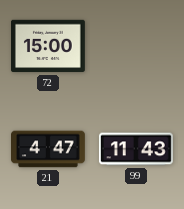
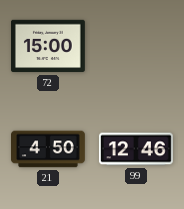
21: 4:47 -> 4:50
99: 11:43 -> 12:46
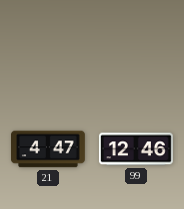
72: 15:00 -> none
21: 4:50 -> 4:47
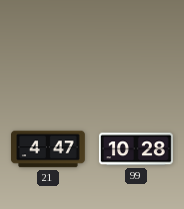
99: 12:46 -> 10:28
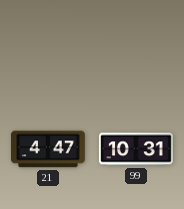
99: 10:28 -> 10:31
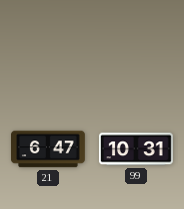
21: 4:47 -> 6:47
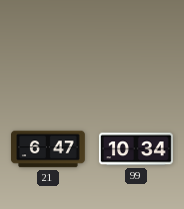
99: 10:31 -> 10:34
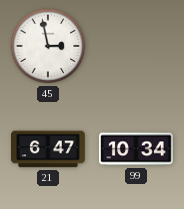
45: none -> 2:58
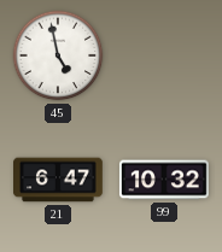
45: 2:58 -> 4:58
99: 10:34 -> 10:32
